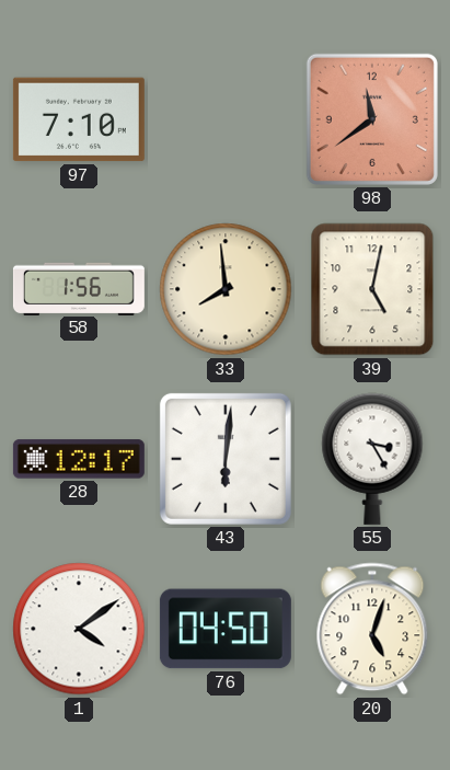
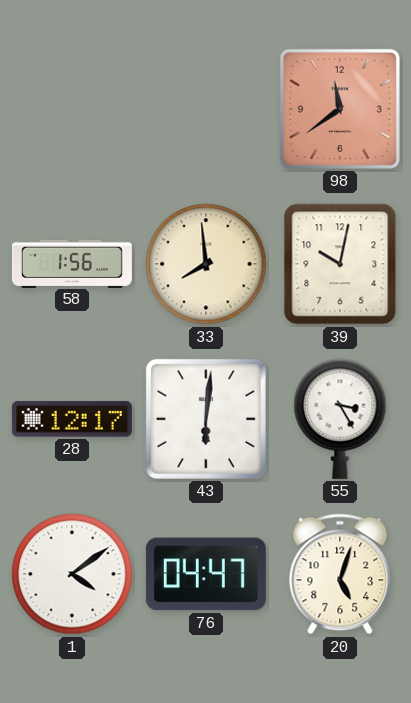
97: 7:10 -> none
39: 5:02 -> 10:02
76: 04:50 -> 04:47
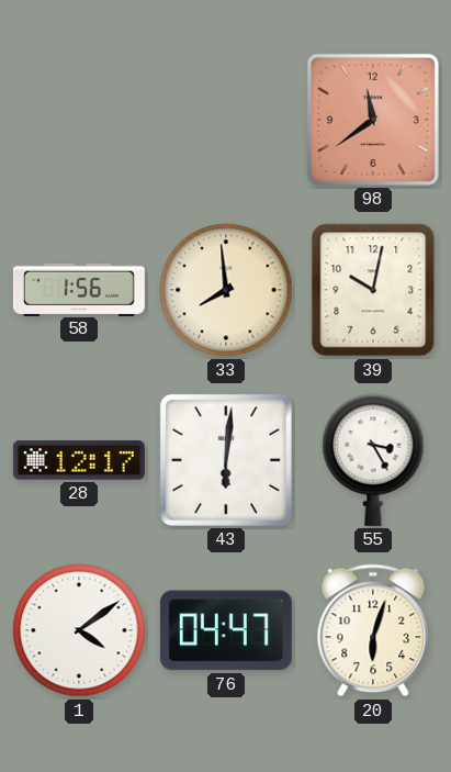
20: 5:03 -> 6:03
